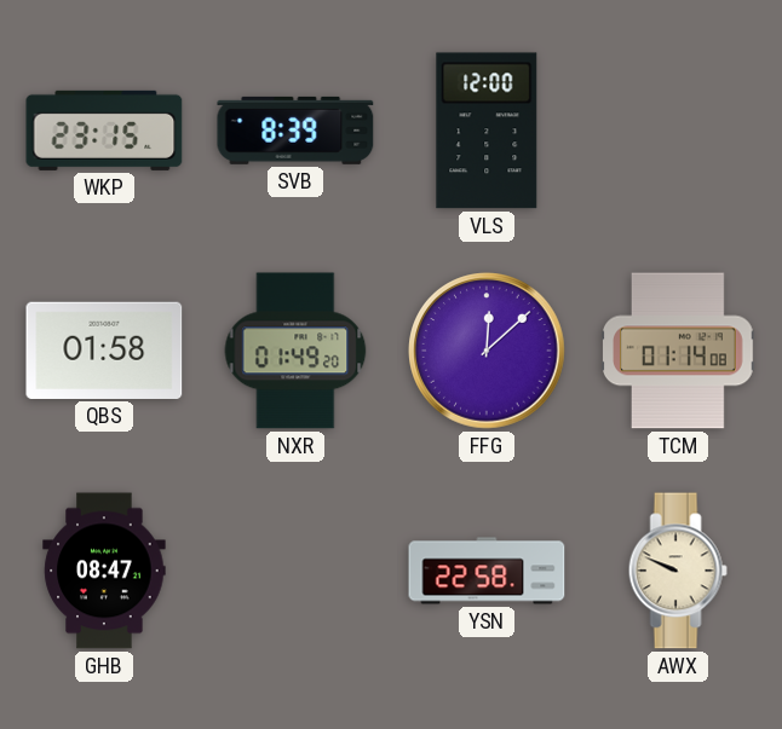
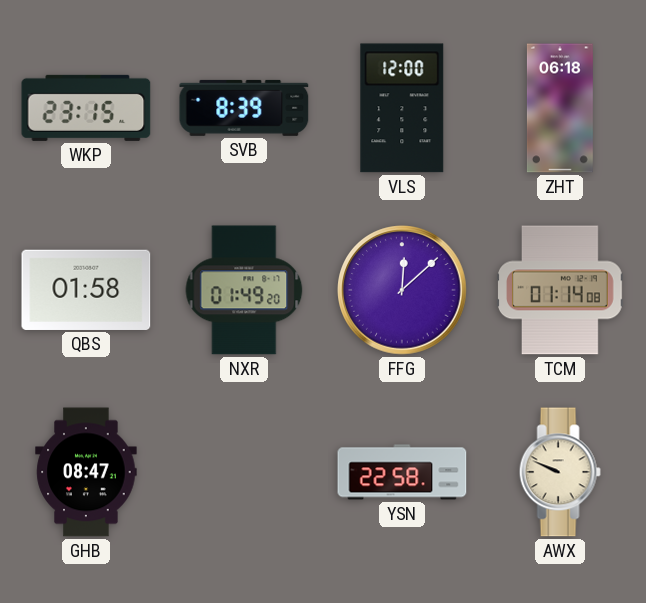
ZHT: none -> 06:18
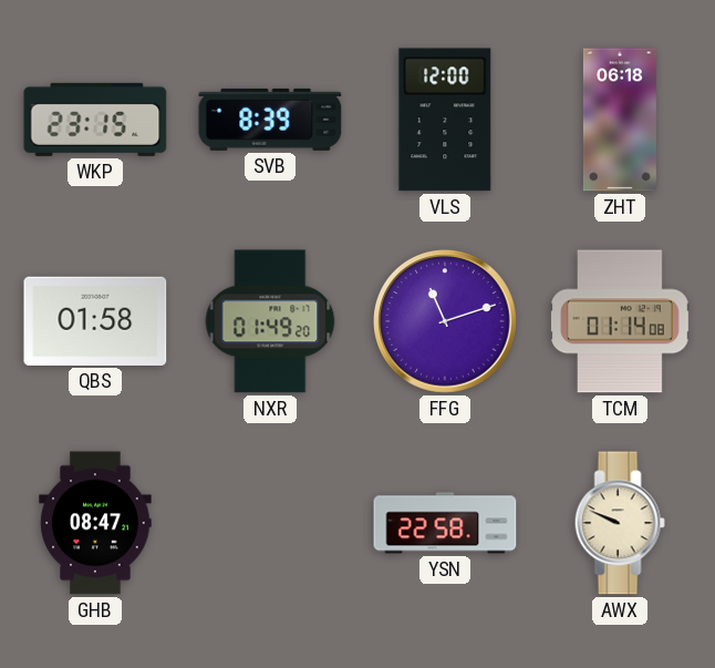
FFG: 12:08 -> 11:12
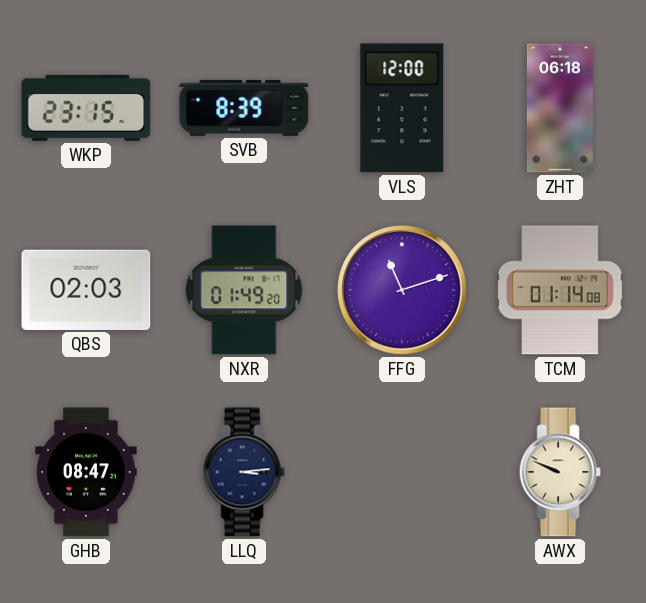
QBS: 01:58 -> 02:03
LLQ: none -> 3:14
YSN: 22:58 -> none
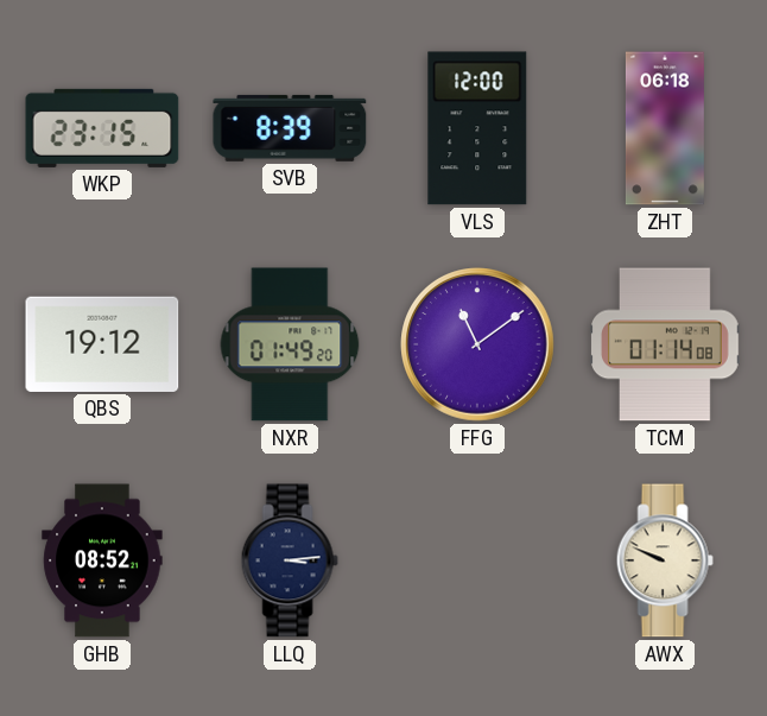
QBS: 02:03 -> 19:12
FFG: 11:12 -> 11:09
GHB: 08:47 -> 08:52
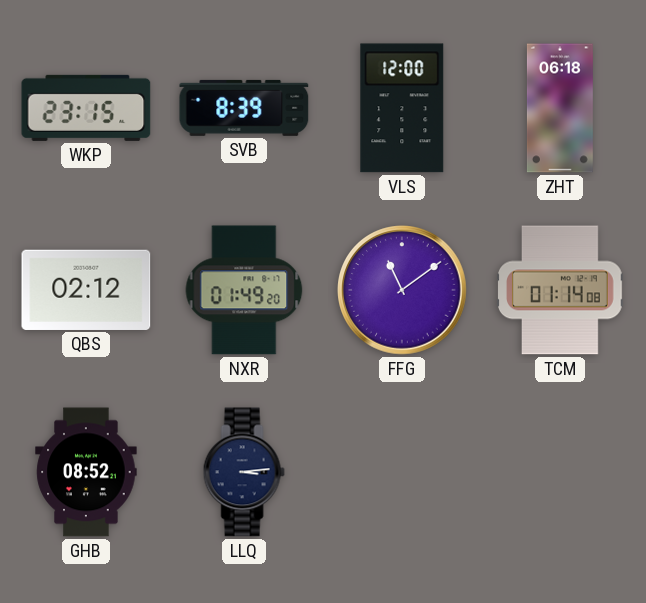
QBS: 19:12 -> 02:12
AWX: 9:49 -> none
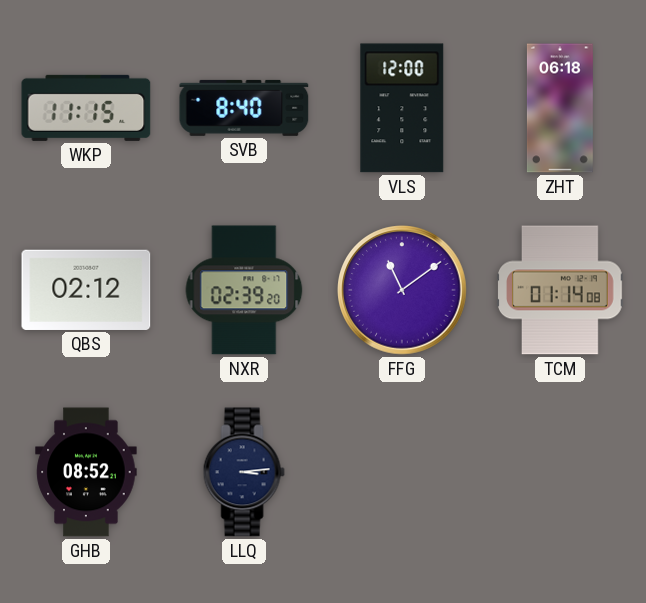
WKP: 23:15 -> 11:15
SVB: 8:39 -> 8:40
NXR: 01:49 -> 02:39
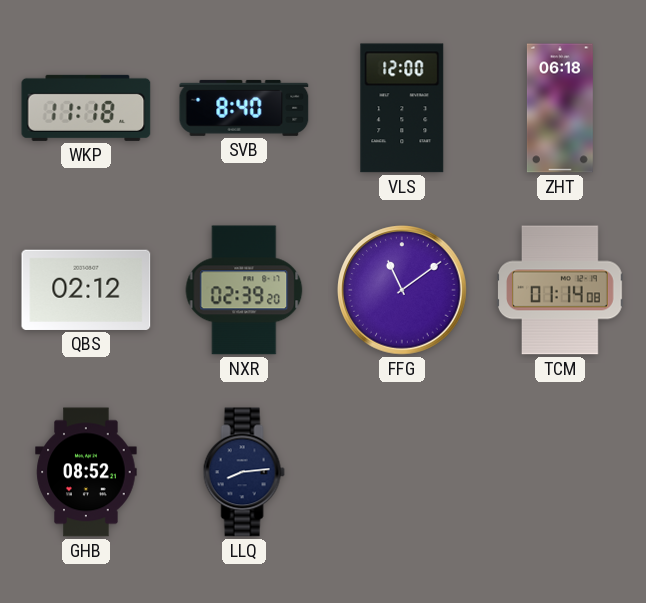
WKP: 11:15 -> 11:18
LLQ: 3:14 -> 8:14
